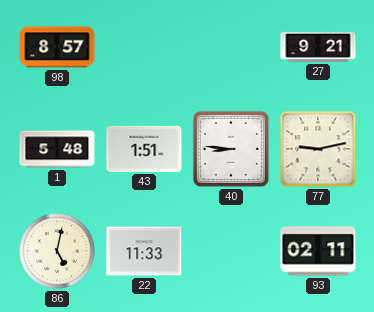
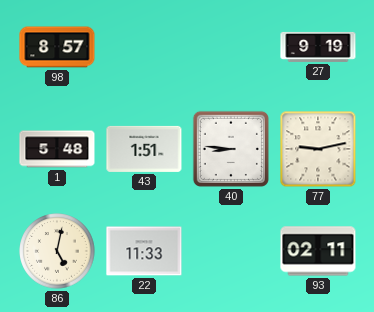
27: 9:21 -> 9:19
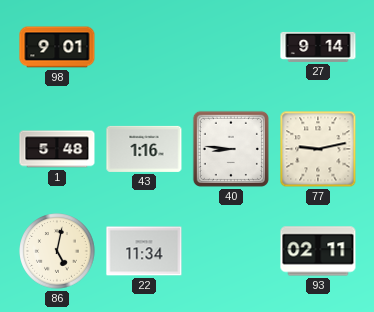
98: 8:57 -> 9:01
27: 9:19 -> 9:14
43: 1:51 -> 1:16
22: 11:33 -> 11:34
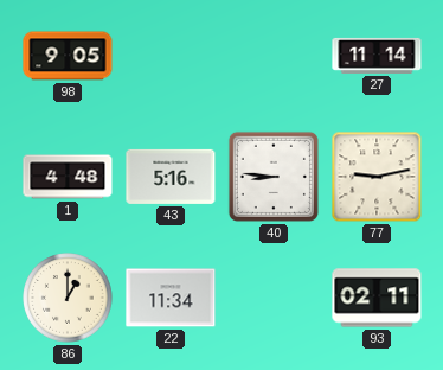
98: 9:01 -> 9:05
27: 9:14 -> 11:14
1: 5:48 -> 4:48
43: 1:16 -> 5:16
86: 5:02 -> 1:00
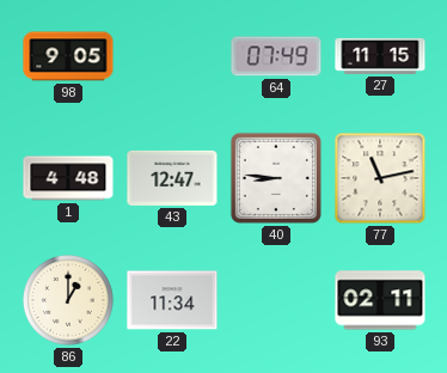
64: none -> 07:49
27: 11:14 -> 11:15
43: 5:16 -> 12:47
77: 9:13 -> 11:13
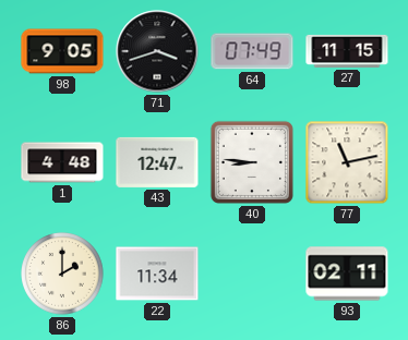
71: none -> 3:42
86: 1:00 -> 2:00
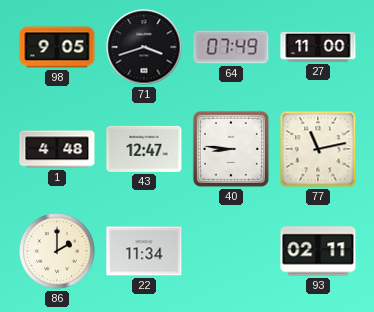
27: 11:15 -> 11:00
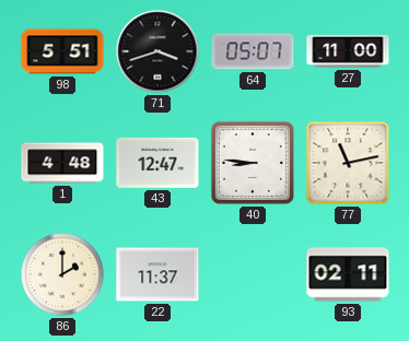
98: 9:05 -> 5:51
64: 07:49 -> 05:07
22: 11:34 -> 11:37
